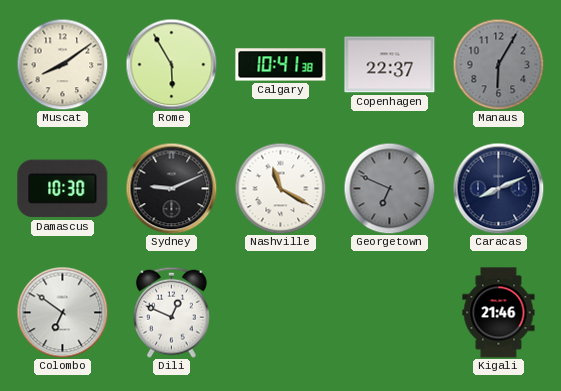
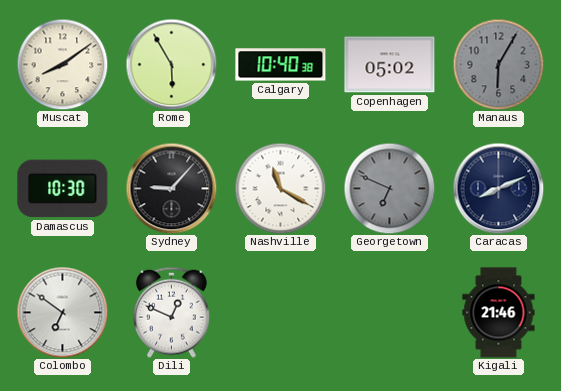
Calgary: 10:41 -> 10:40
Copenhagen: 22:37 -> 05:02
Sydney: 9:11 -> 9:07
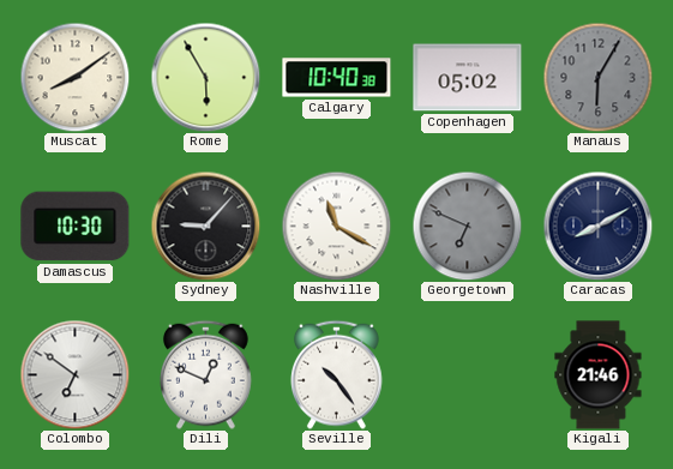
Caracas: 8:11 -> 8:10
Seville: none -> 10:24
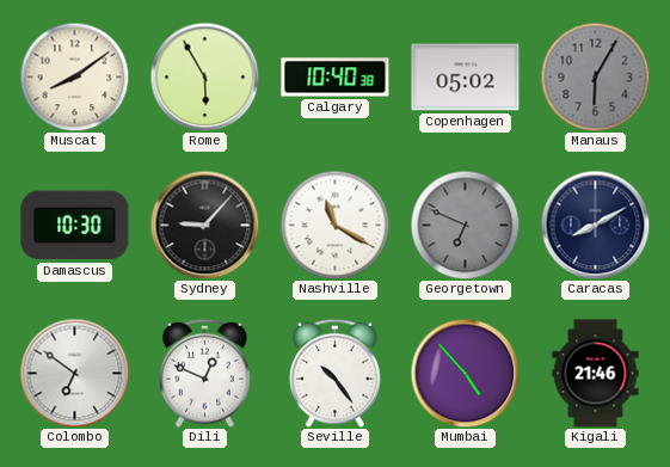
Mumbai: none -> 4:53
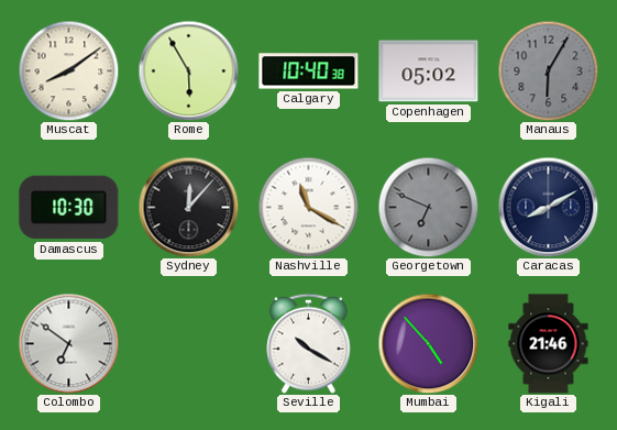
Sydney: 9:07 -> 12:07
Dili: 12:49 -> none
Seville: 10:24 -> 10:20
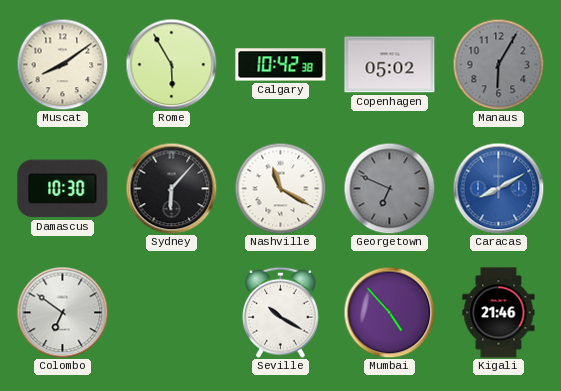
Calgary: 10:40 -> 10:42
Sydney: 12:07 -> 6:07
Caracas dial: navy -> blue
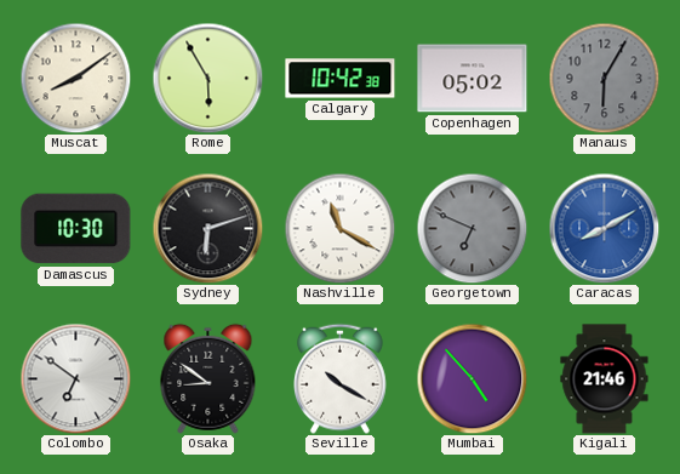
Sydney: 6:07 -> 6:12
Osaka: none -> 8:51
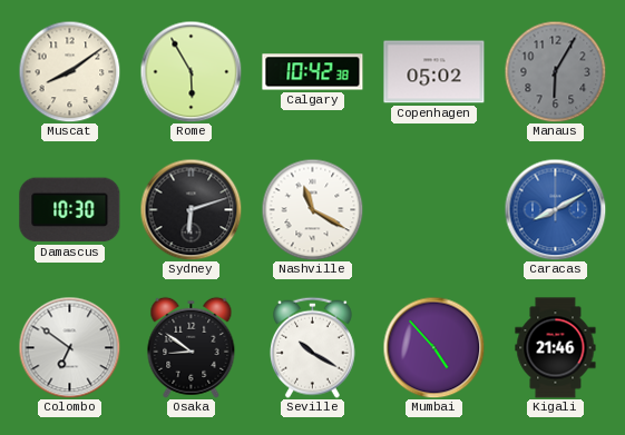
Georgetown: 6:49 -> none
